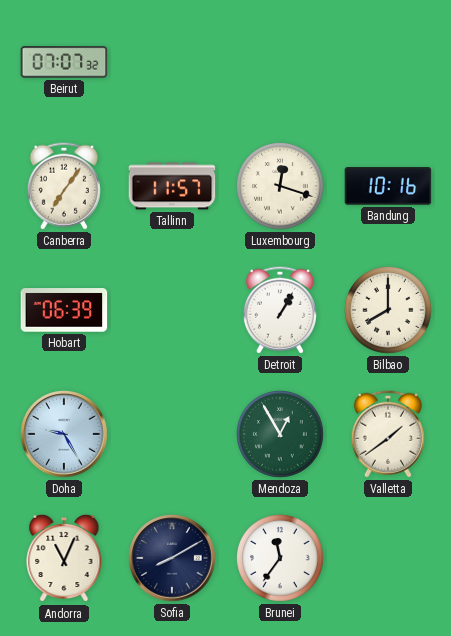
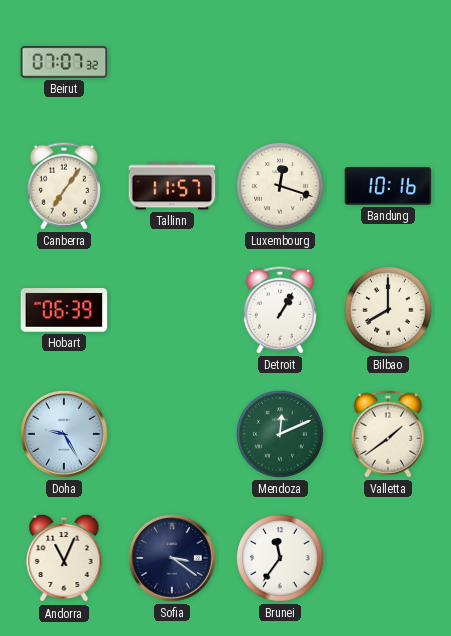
Mendoza: 12:55 -> 12:11
Sofia: 8:10 -> 3:21
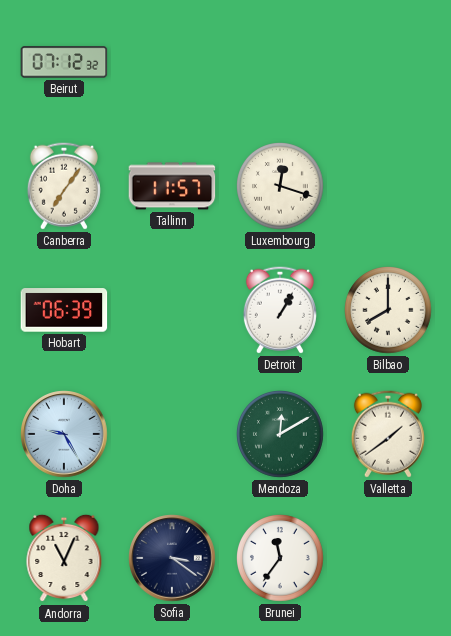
Beirut: 07:07 -> 07:12
Bandung: 10:16 -> none
Mendoza: 12:11 -> 12:10
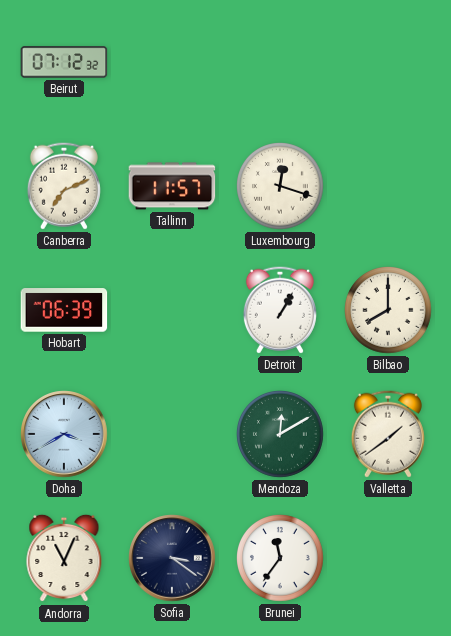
Canberra: 7:06 -> 7:11
Doha: 9:25 -> 3:40
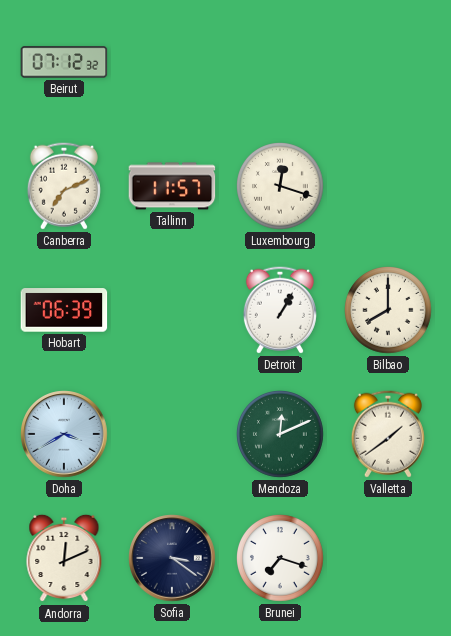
Mendoza: 12:10 -> 12:11
Andorra: 11:04 -> 12:11
Brunei: 11:36 -> 7:18
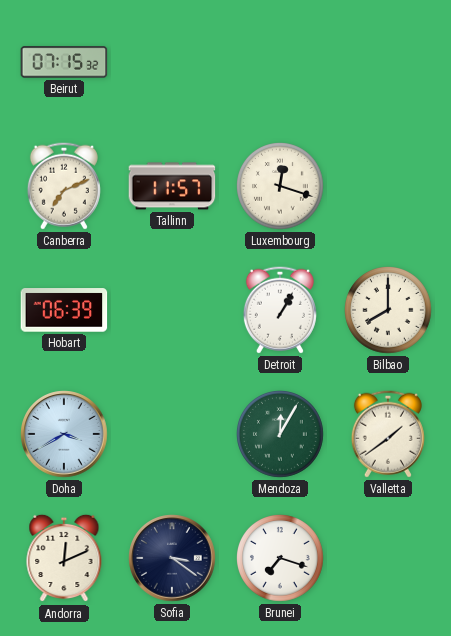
Beirut: 07:12 -> 07:15
Mendoza: 12:11 -> 12:05
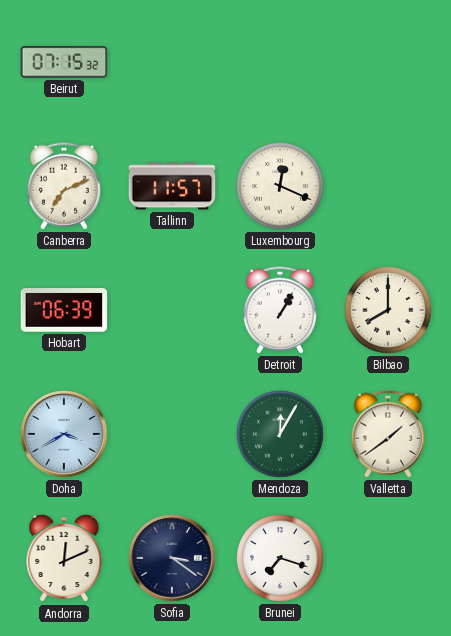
Luxembourg: 12:18 -> 12:19
